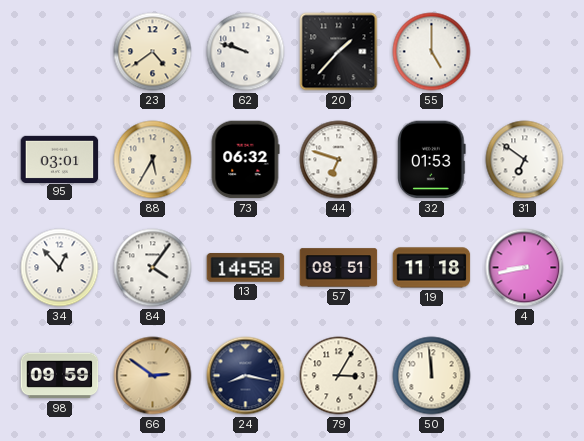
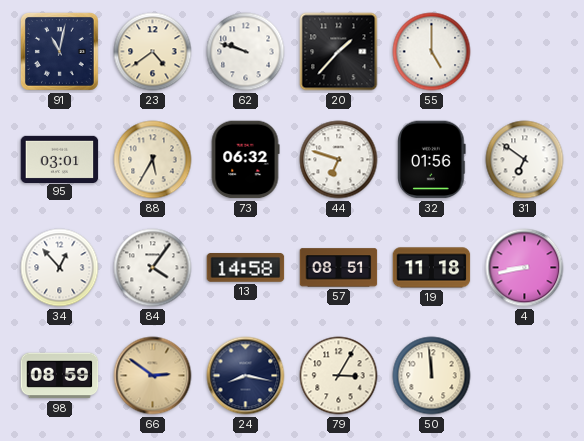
91: none -> 11:02
32: 01:53 -> 01:56
98: 09:59 -> 08:59
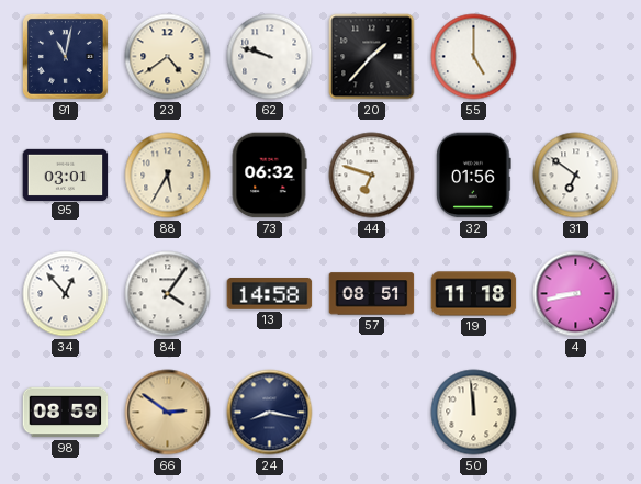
79: 3:05 -> none
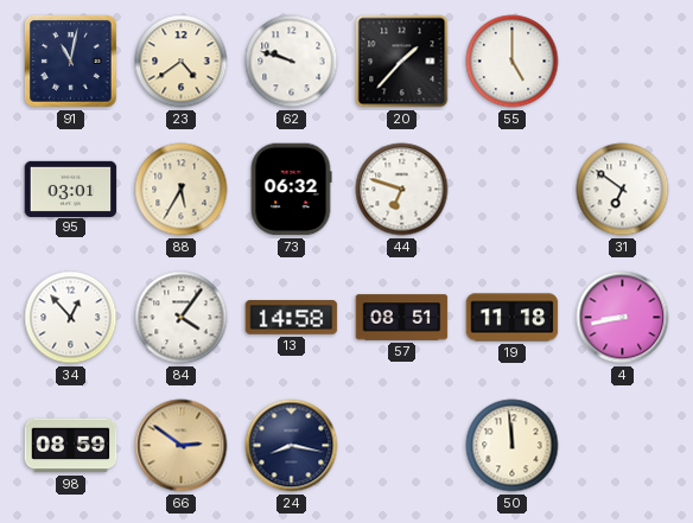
32: 01:56 -> none
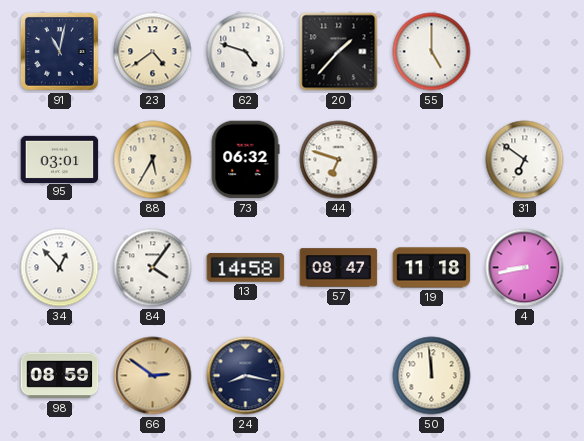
62: 9:48 -> 4:48
57: 08:51 -> 08:47
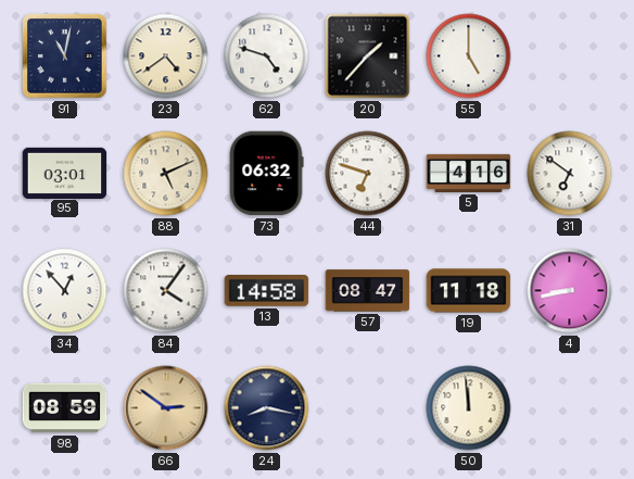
88: 5:35 -> 5:11
5: none -> 4:16
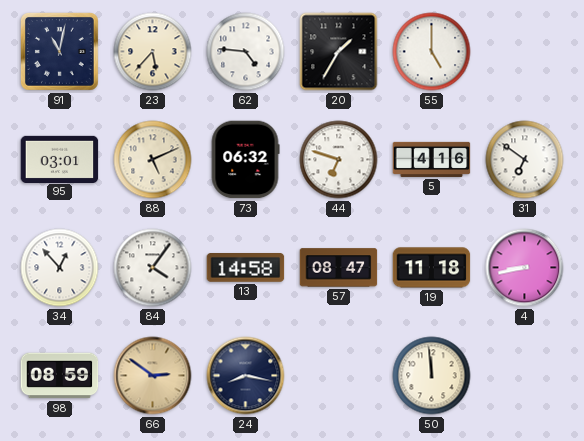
23: 4:39 -> 5:37
62: 4:48 -> 4:46
20: 1:37 -> 1:35
